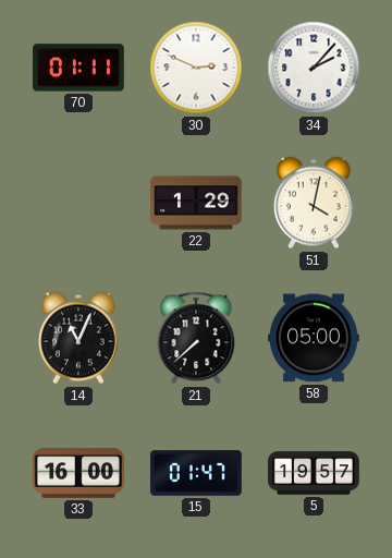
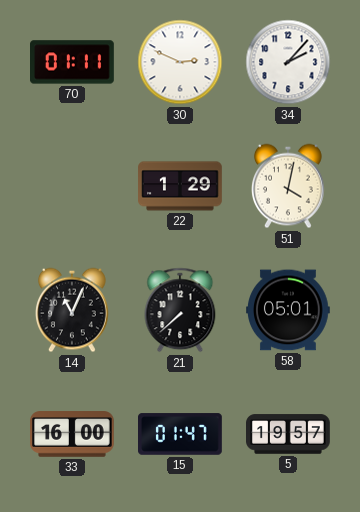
58: 05:00 -> 05:01
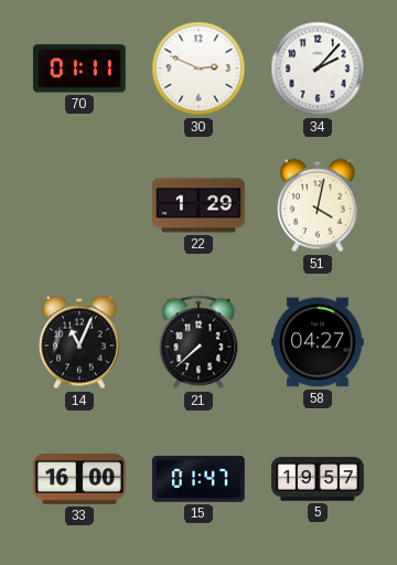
58: 05:01 -> 04:27
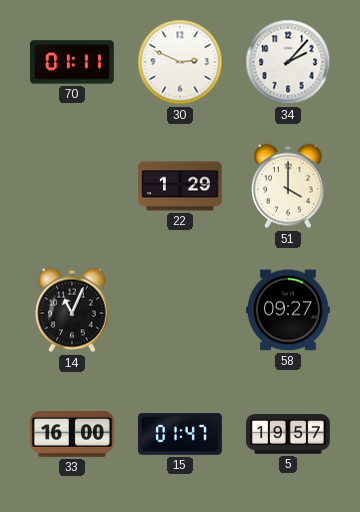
51: 4:02 -> 4:00
21: 7:38 -> none
58: 04:27 -> 09:27
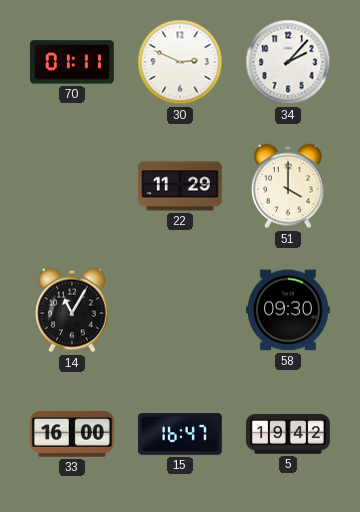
22: 1:29 -> 11:29
14: 11:04 -> 11:05
58: 09:27 -> 09:30
15: 01:47 -> 16:47
5: 19:57 -> 19:42
